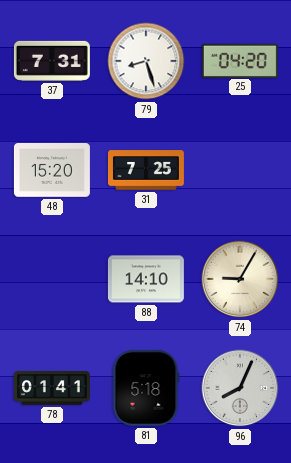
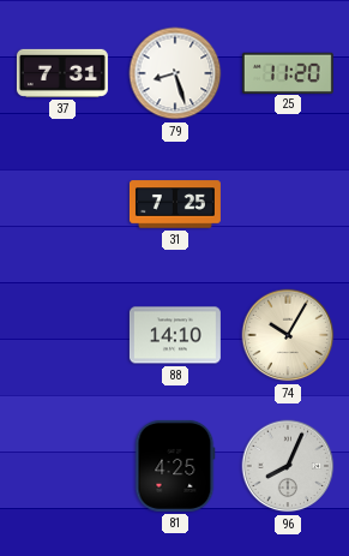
25: 04:20 -> 11:20
48: 15:20 -> none
74: 9:05 -> 10:05
78: 01:41 -> none
81: 5:18 -> 4:25
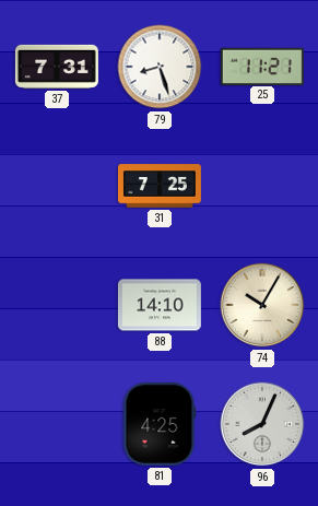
25: 11:20 -> 11:21
